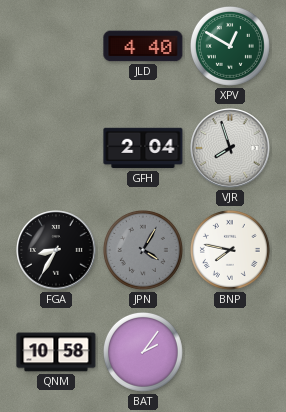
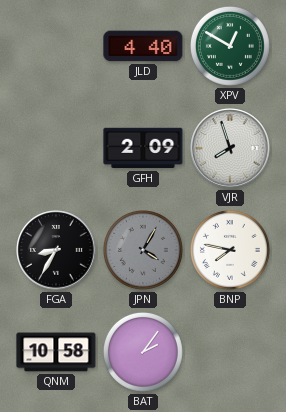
GFH: 2:04 -> 2:09
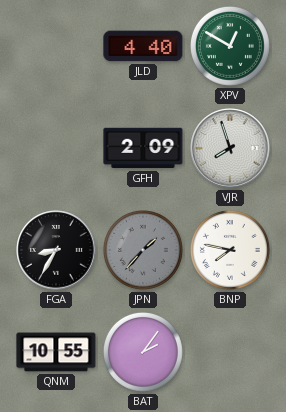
JPN: 4:05 -> 1:37
QNM: 10:58 -> 10:55
